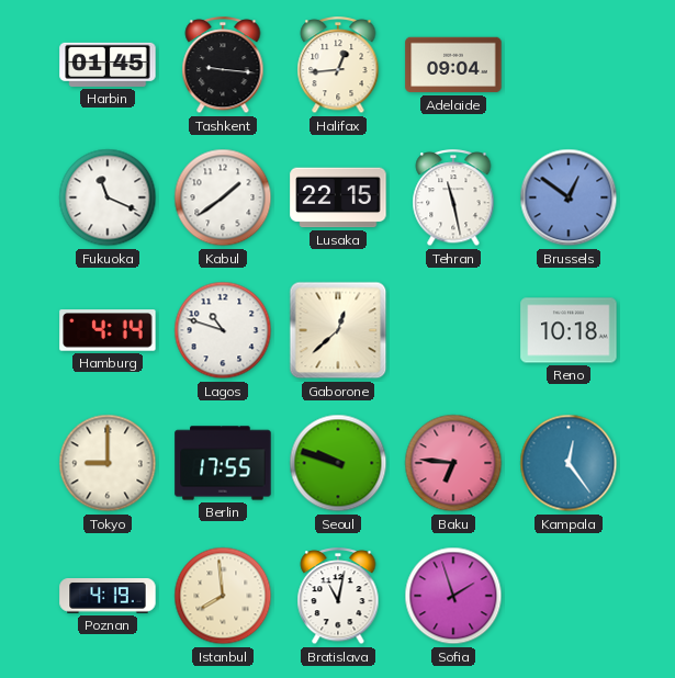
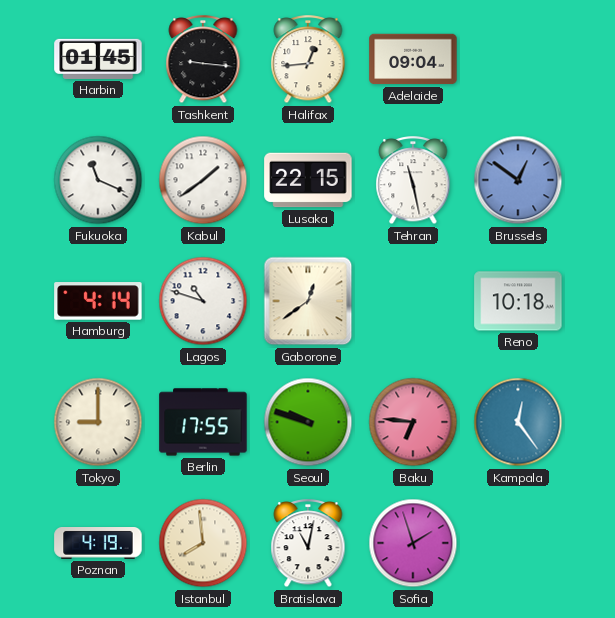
Gaborone: 12:38 -> 12:39
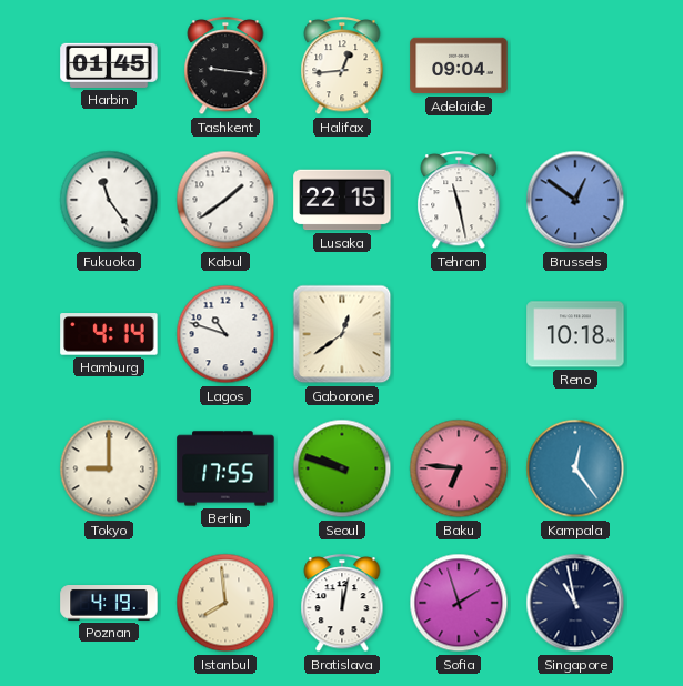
Fukuoka: 11:19 -> 11:24
Bratislava: 11:02 -> 12:02
Singapore: none -> 10:58
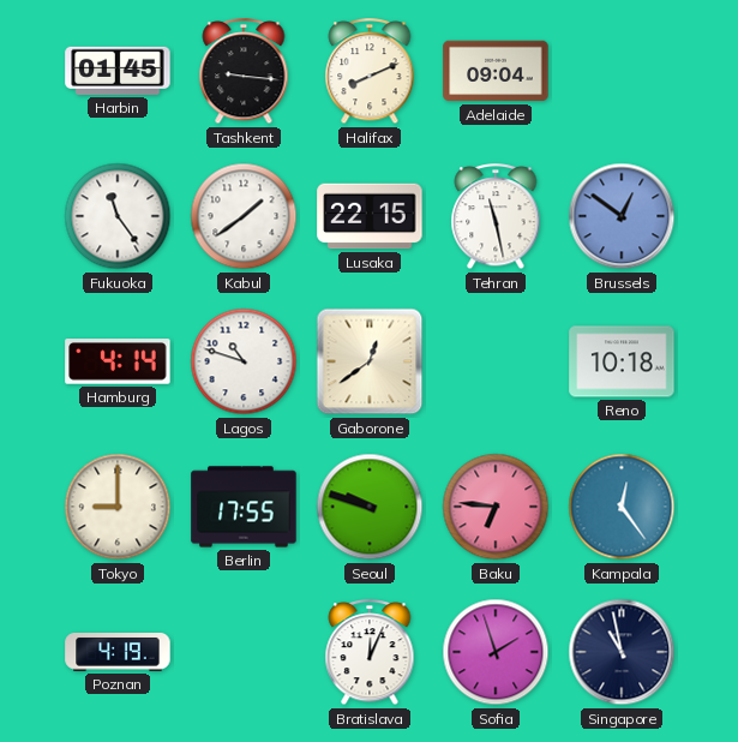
Halifax: 12:44 -> 8:11
Istanbul: 7:59 -> none
Bratislava: 12:02 -> 12:04
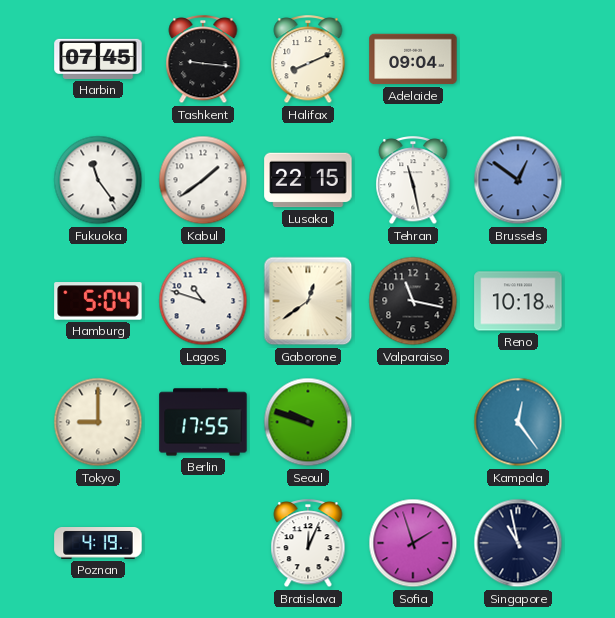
Harbin: 01:45 -> 07:45
Hamburg: 4:14 -> 5:04
Valparaiso: none -> 11:17
Baku: 6:46 -> none
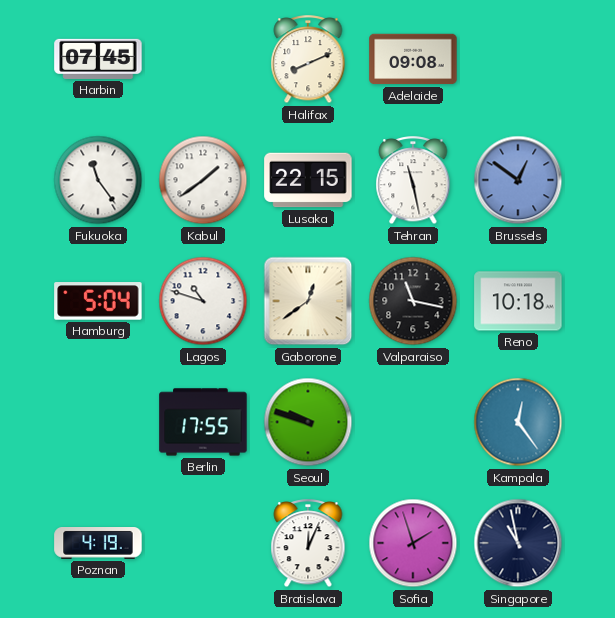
Tashkent: 9:16 -> none
Adelaide: 09:04 -> 09:08
Tokyo: 9:00 -> none
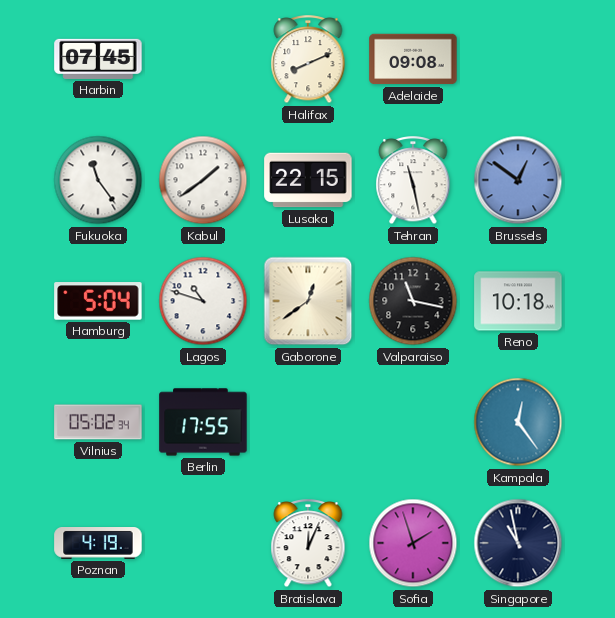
Vilnius: none -> 05:02
Seoul: 9:48 -> none
